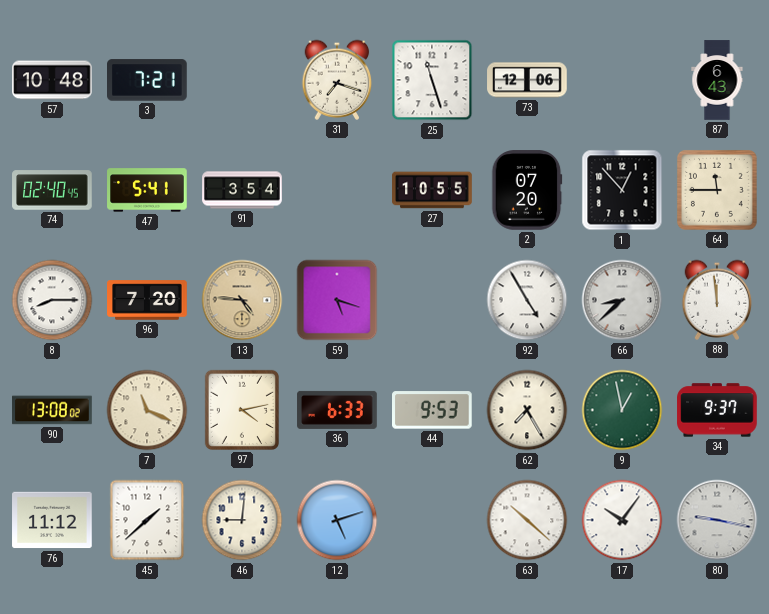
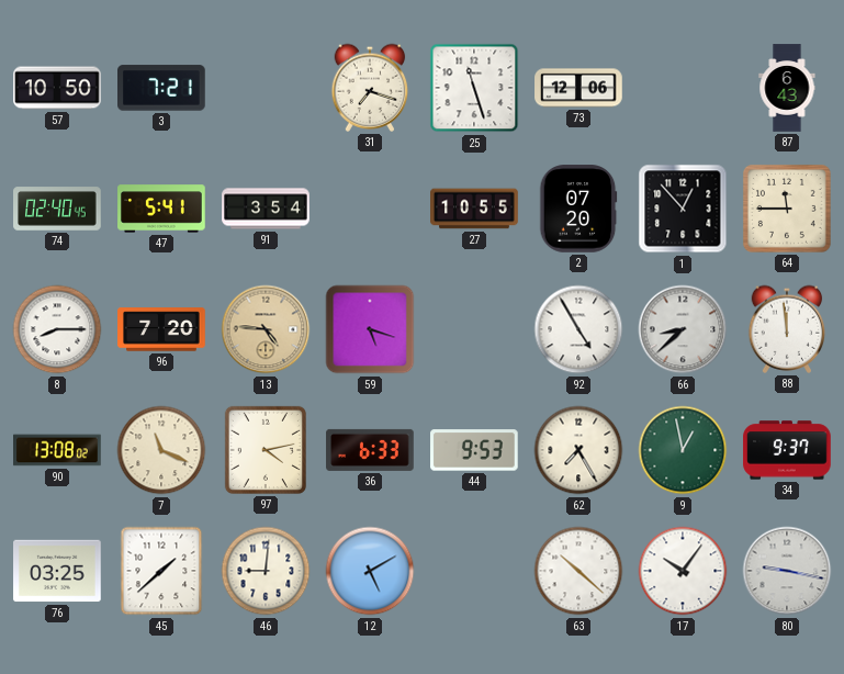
57: 10:48 -> 10:50
76: 11:12 -> 03:25
12: 5:12 -> 5:10
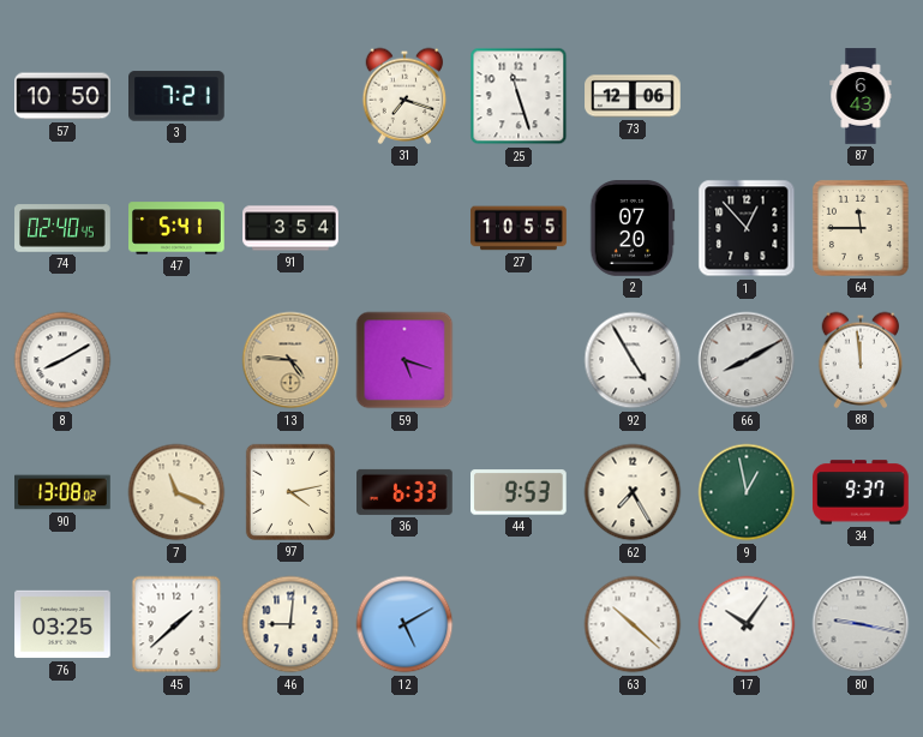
8: 8:15 -> 8:10
96: 7:20 -> none
66: 8:38 -> 8:10
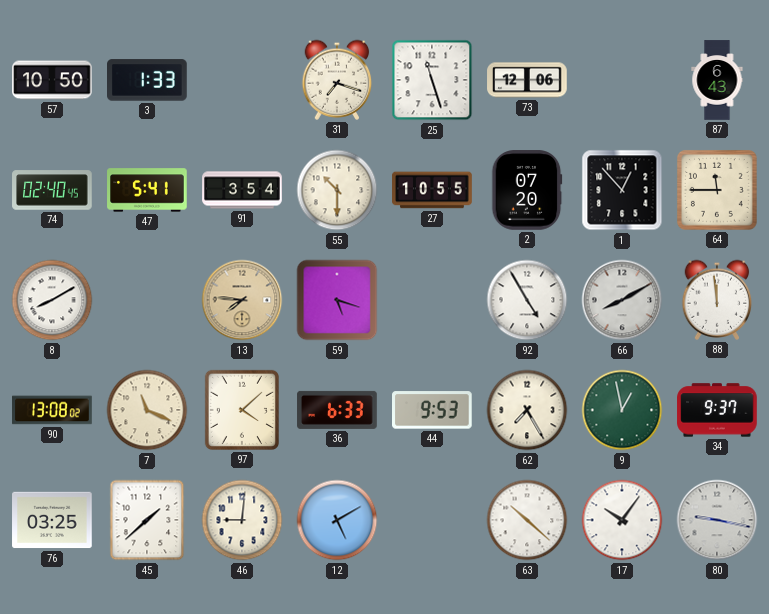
3: 7:21 -> 1:33
55: none -> 10:30
13: 4:46 -> 7:46
97: 4:13 -> 4:08
